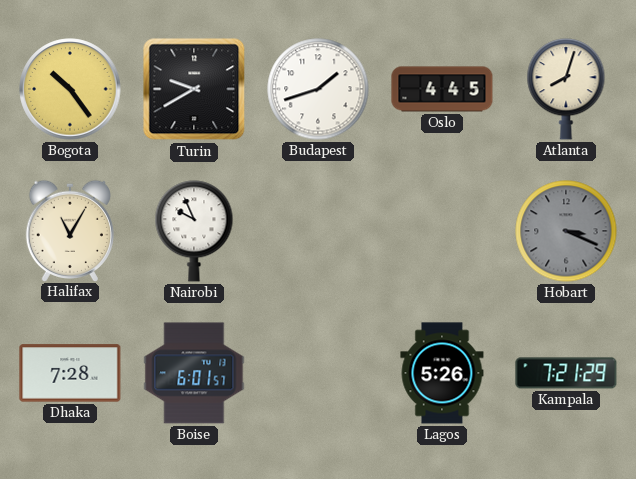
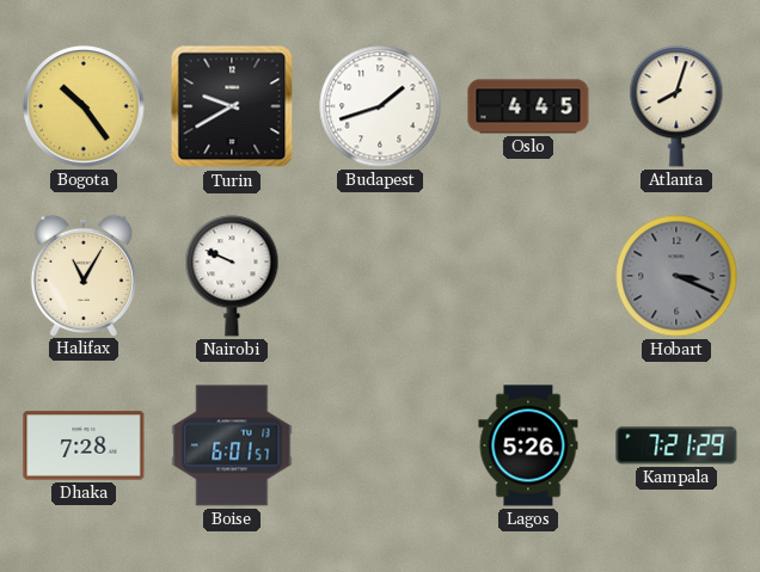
Nairobi: 9:56 -> 9:49
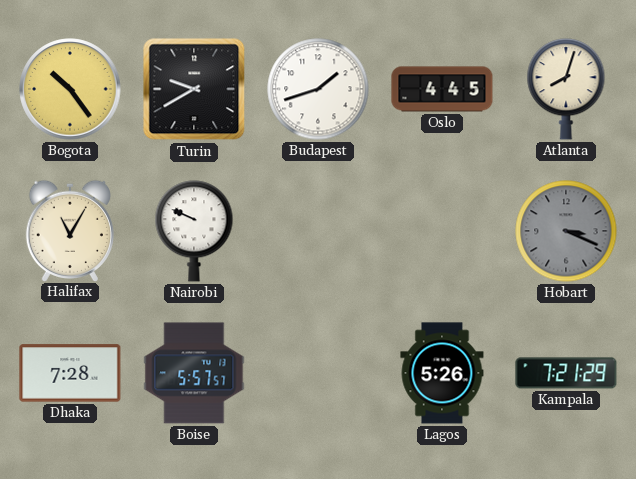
Boise: 6:01 -> 5:57
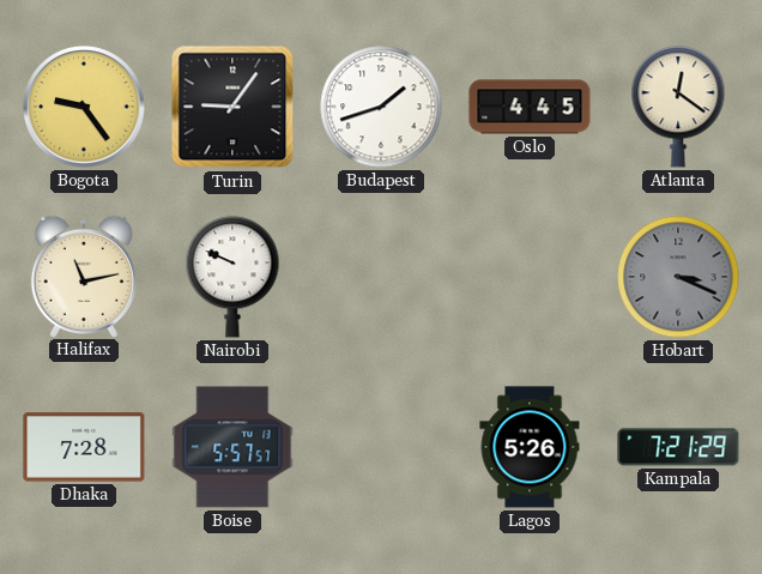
Bogota: 10:24 -> 9:24
Turin: 9:40 -> 9:06
Atlanta: 8:03 -> 12:21
Halifax: 11:05 -> 11:13
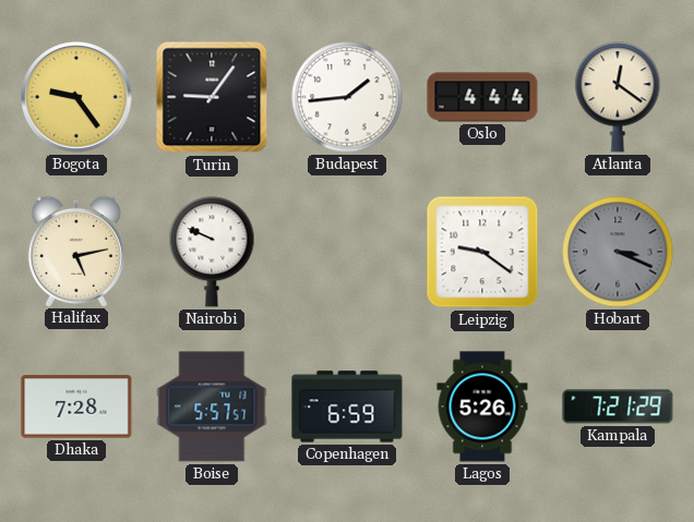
Budapest: 1:42 -> 1:44
Oslo: 4:45 -> 4:44
Halifax: 11:13 -> 5:13
Leipzig: none -> 9:21
Copenhagen: none -> 6:59
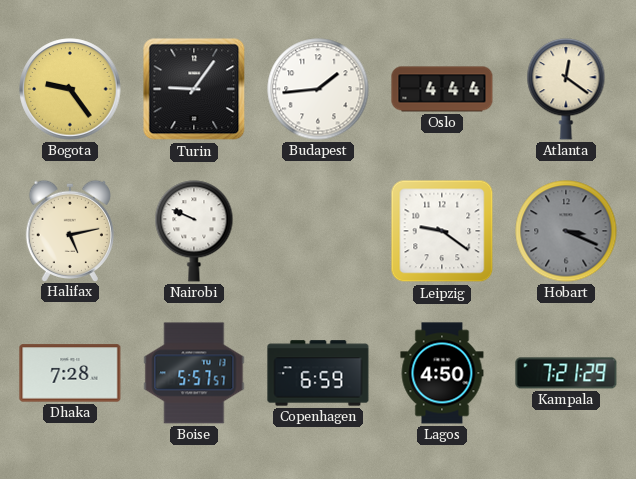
Lagos: 5:26 -> 4:50
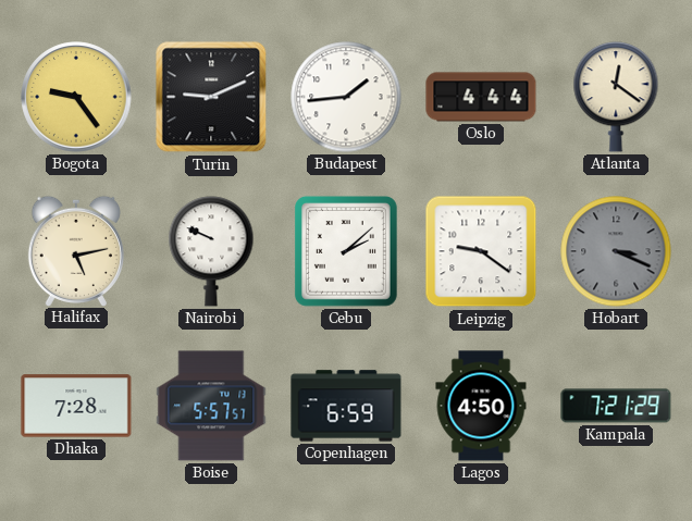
Turin: 9:06 -> 9:11
Cebu: none -> 2:08
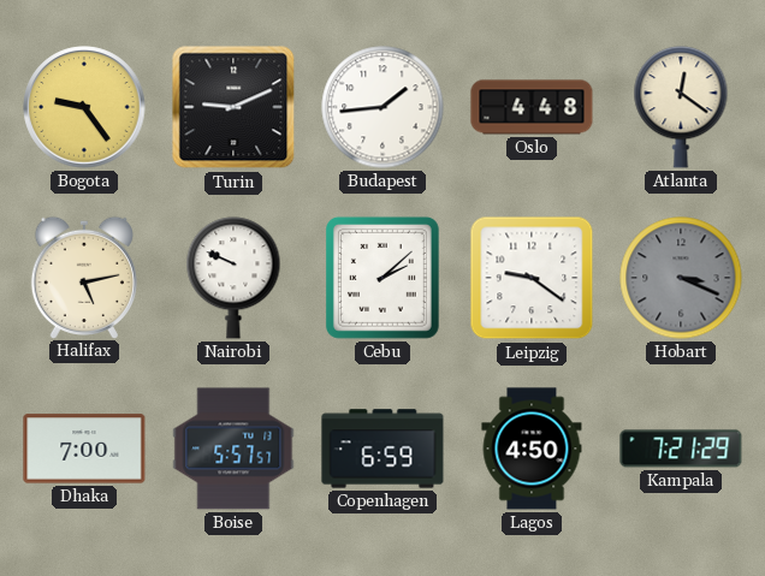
Oslo: 4:44 -> 4:48
Dhaka: 7:28 -> 7:00
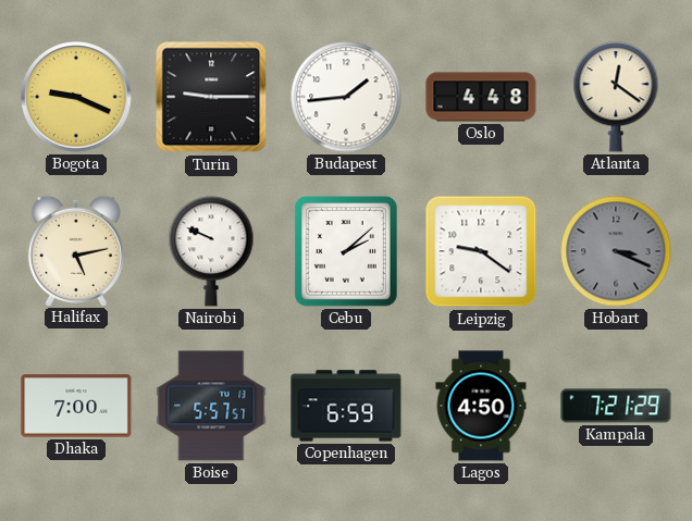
Bogota: 9:24 -> 9:19
Turin: 9:11 -> 9:15
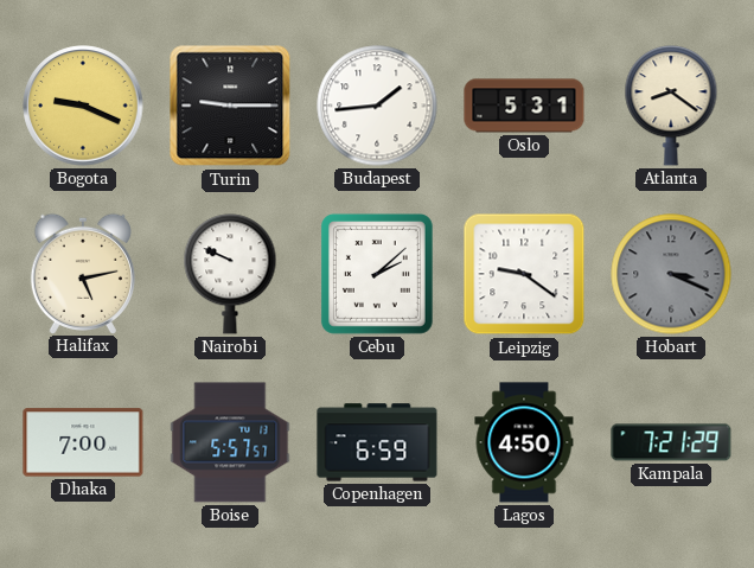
Oslo: 4:48 -> 5:31
Atlanta: 12:21 -> 8:21
